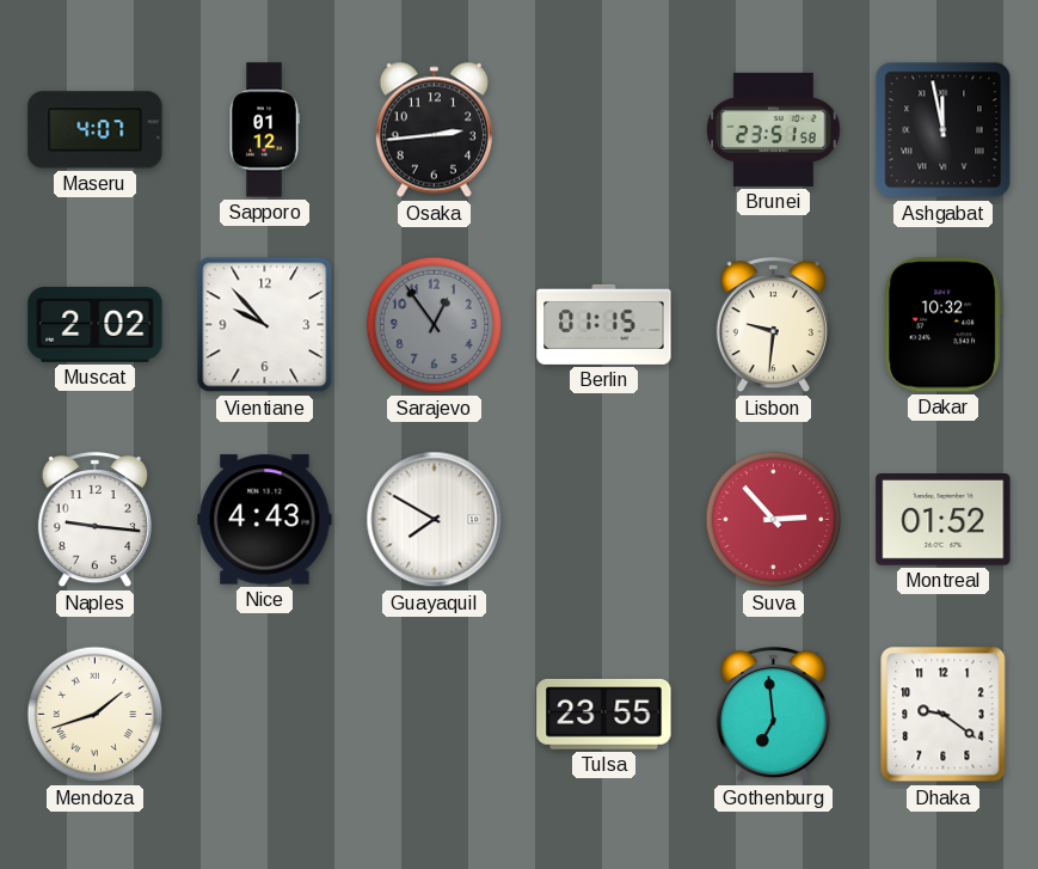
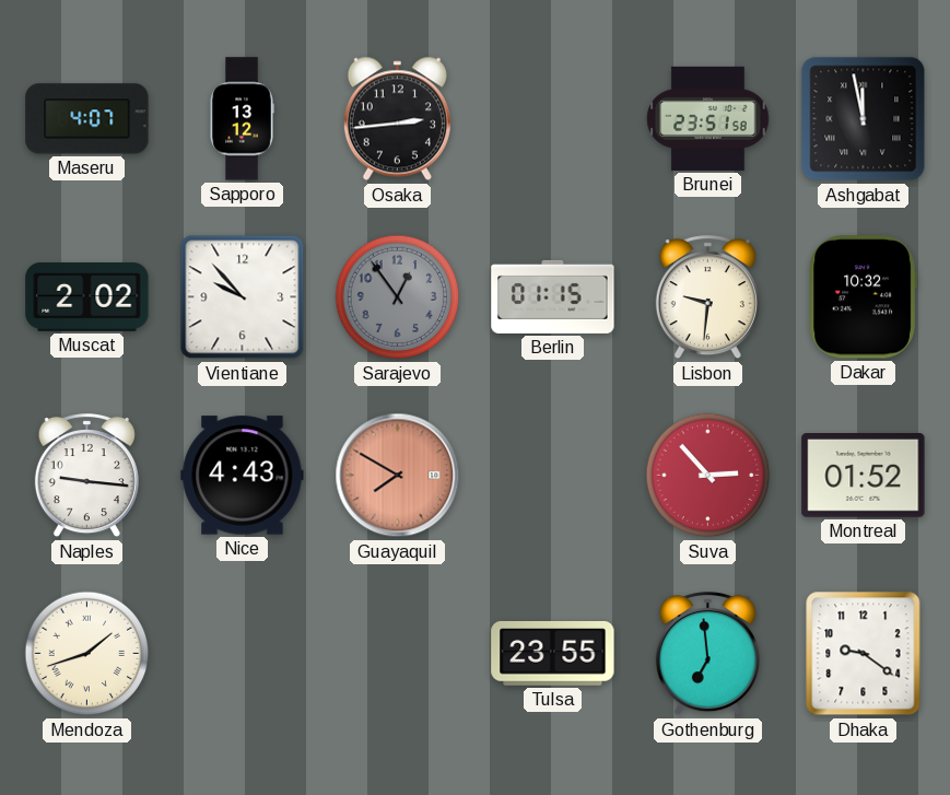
Sapporo: 01:12 -> 13:12
Guayaquil dial: white -> salmon
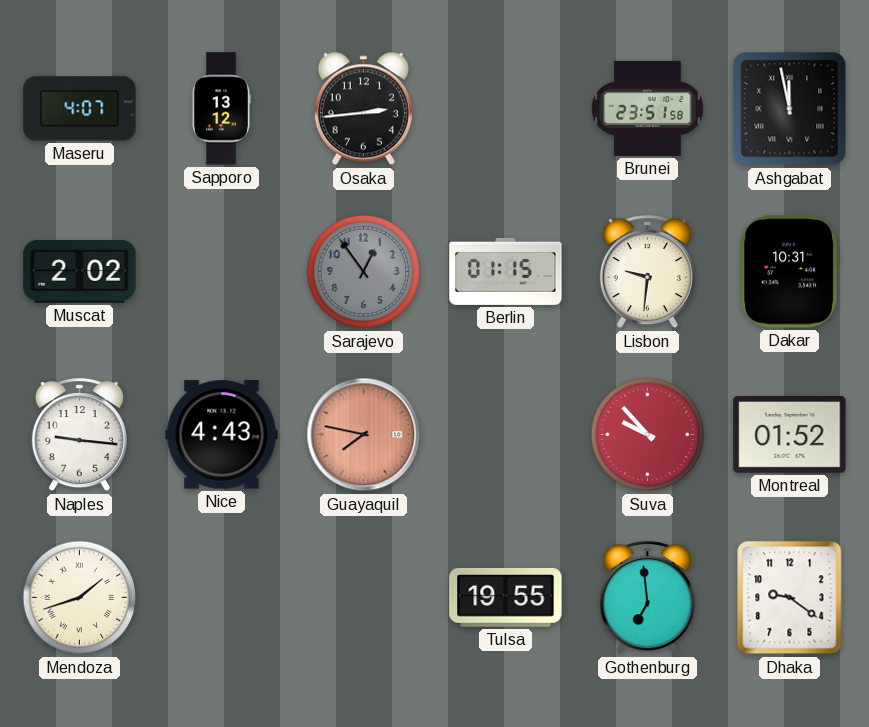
Vientiane: 9:53 -> none
Dakar: 10:32 -> 10:31
Guayaquil: 7:50 -> 7:47
Suva: 2:53 -> 9:53
Tulsa: 23:55 -> 19:55
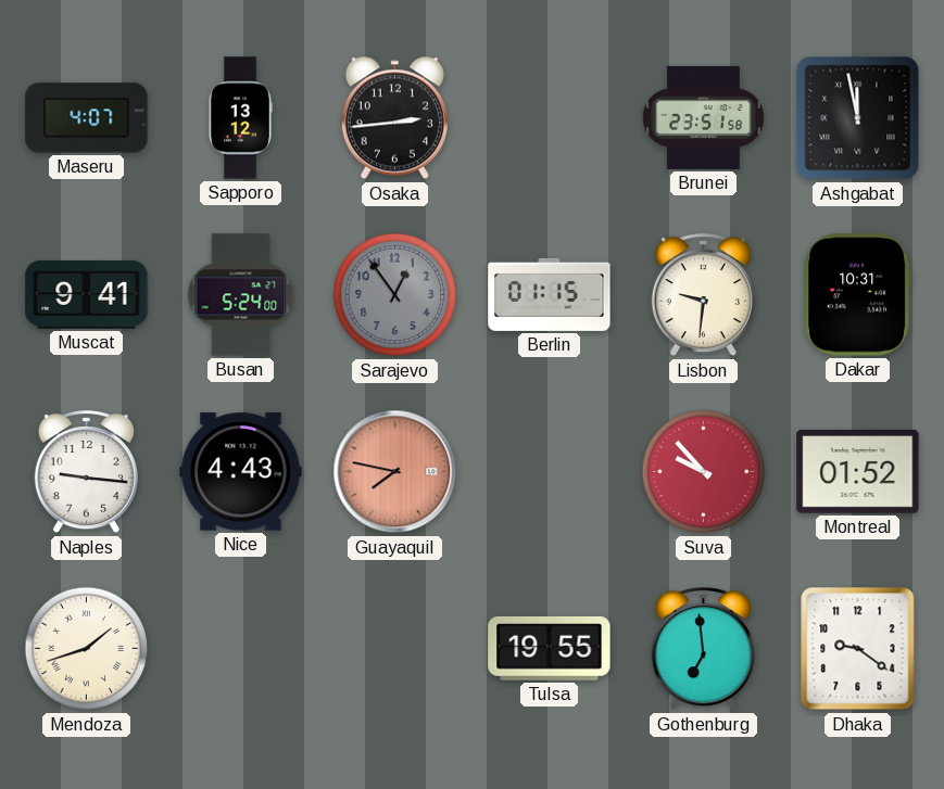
Muscat: 2:02 -> 9:41
Busan: none -> 5:24
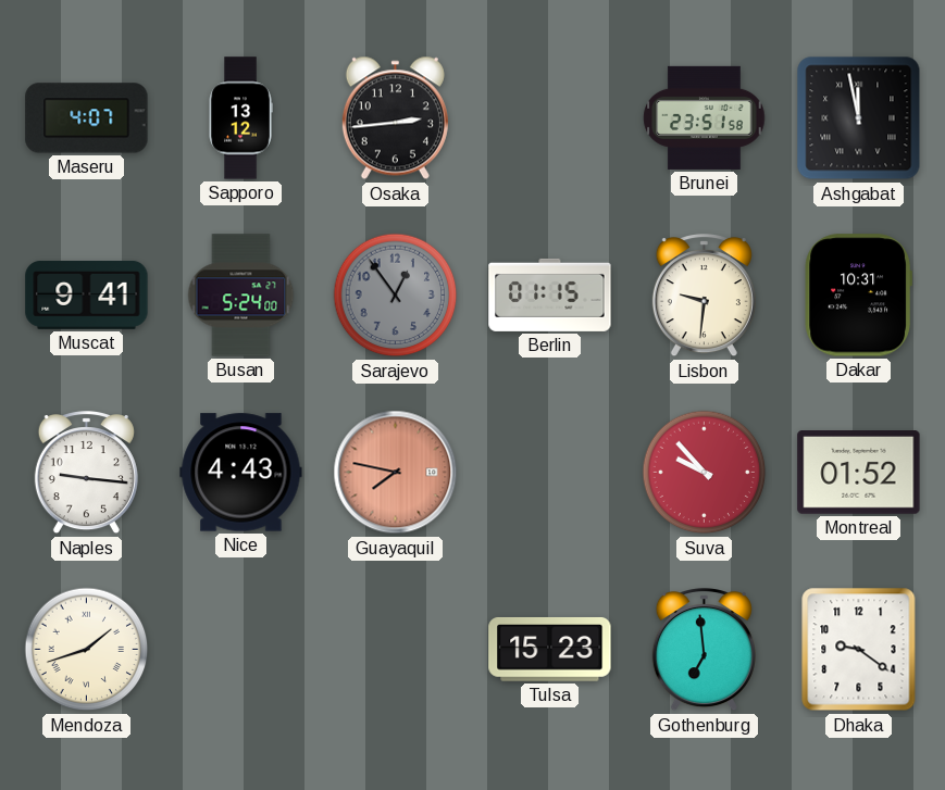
Tulsa: 19:55 -> 15:23
